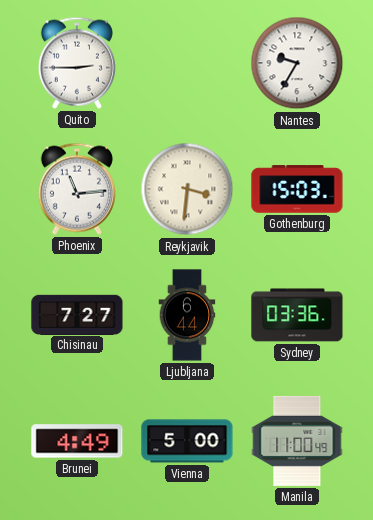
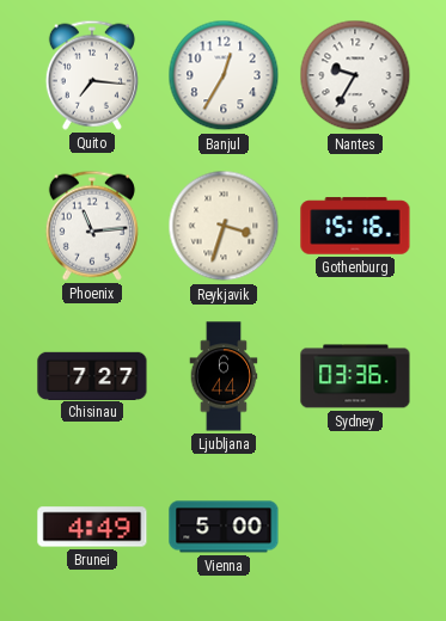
Quito: 2:45 -> 7:16
Banjul: none -> 12:35
Reykjavik: 3:31 -> 3:33
Gothenburg: 15:03 -> 15:16
Manila: 11:00 -> none
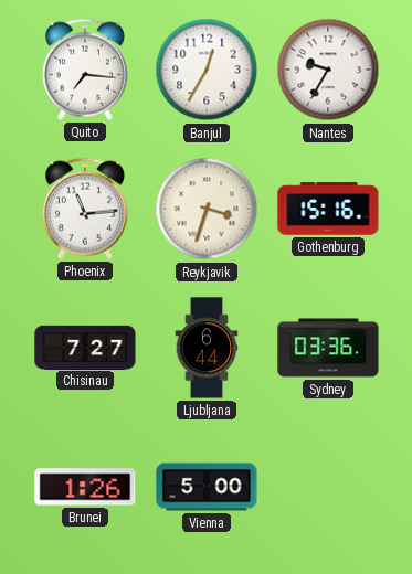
Brunei: 4:49 -> 1:26
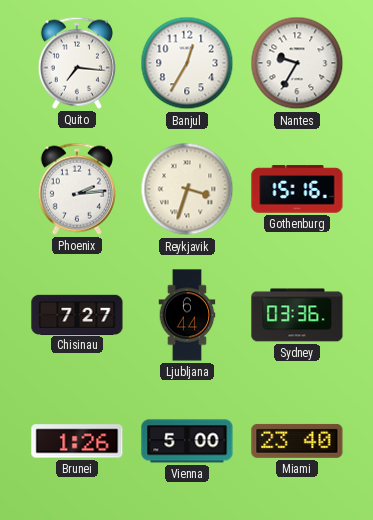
Phoenix: 11:14 -> 2:14
Miami: none -> 23:40
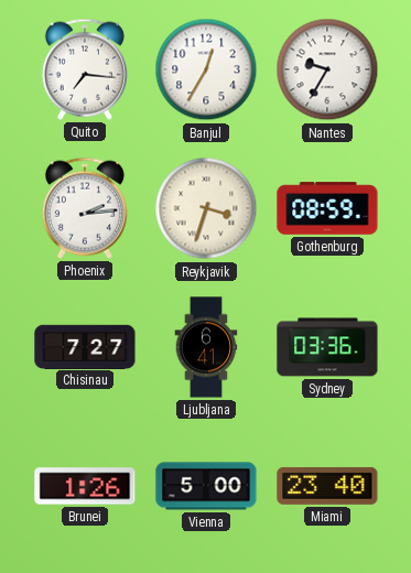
Gothenburg: 15:16 -> 08:59
Ljubljana: 6:44 -> 6:41
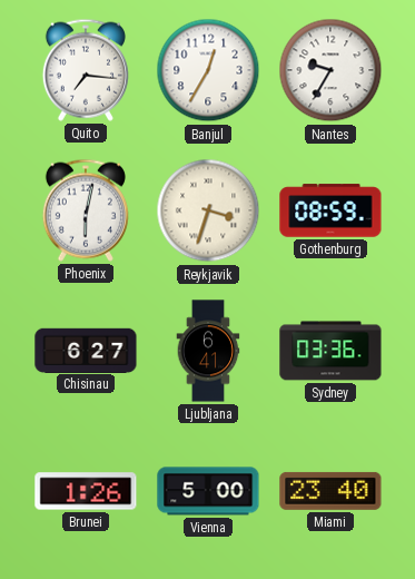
Phoenix: 2:14 -> 6:02
Chisinau: 7:27 -> 6:27
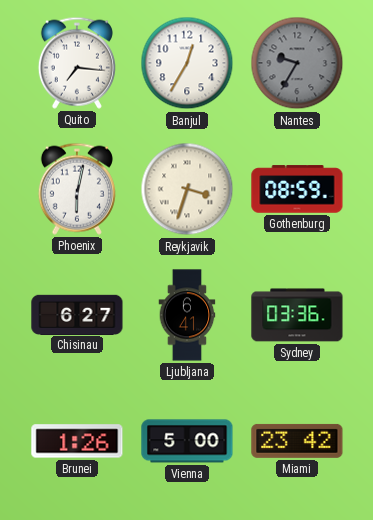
Nantes dial: white -> grey
Miami: 23:40 -> 23:42
